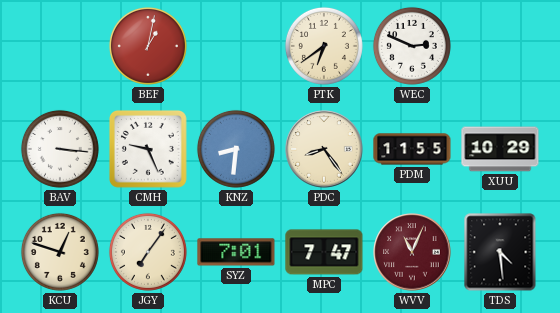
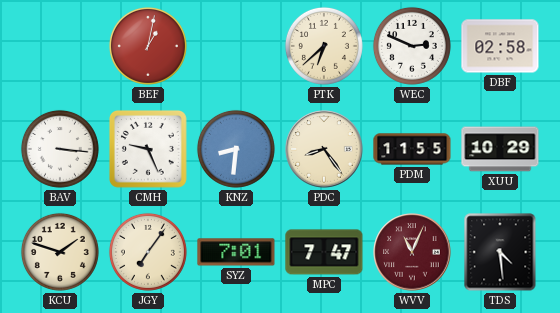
PTK: 6:39 -> 6:38
DBF: none -> 02:58
KCU: 12:48 -> 1:48
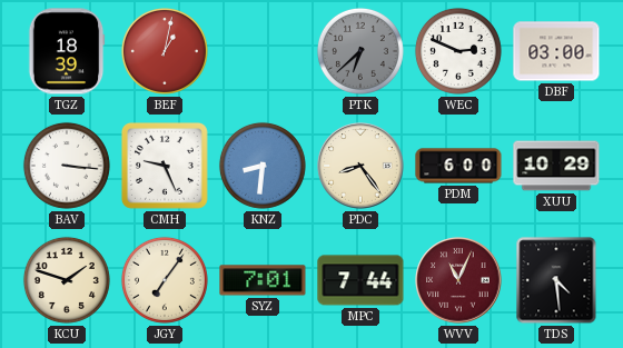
TGZ: none -> 18:39
PTK dial: cream -> grey
DBF: 02:58 -> 03:00
PDM: 11:55 -> 6:00
MPC: 7:47 -> 7:44
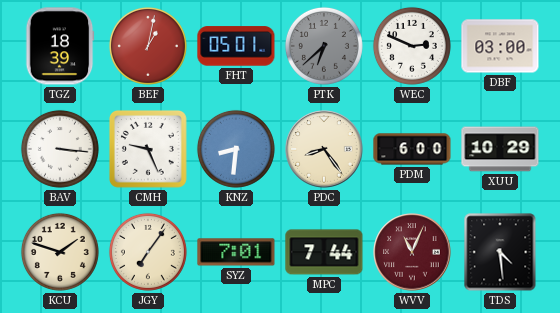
FHT: none -> 05:01
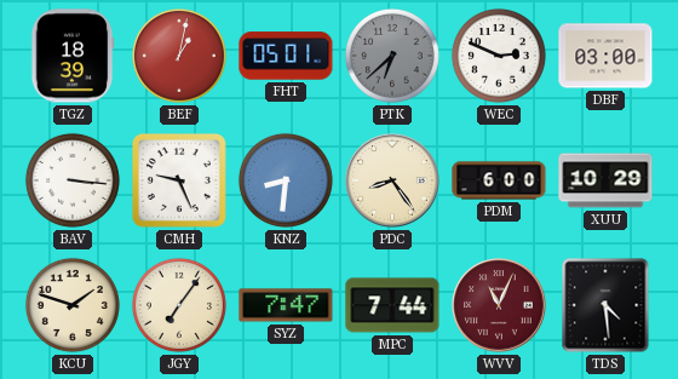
SYZ: 7:01 -> 7:47
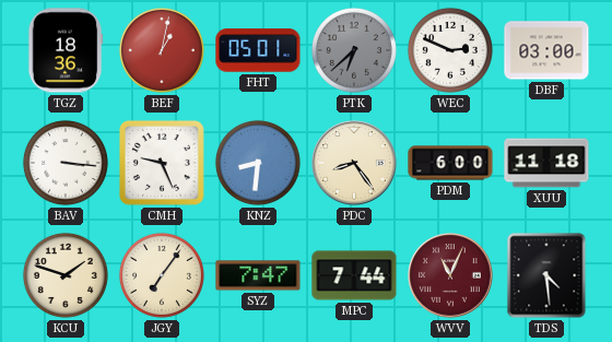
TGZ: 18:39 -> 18:36
XUU: 10:29 -> 11:18
